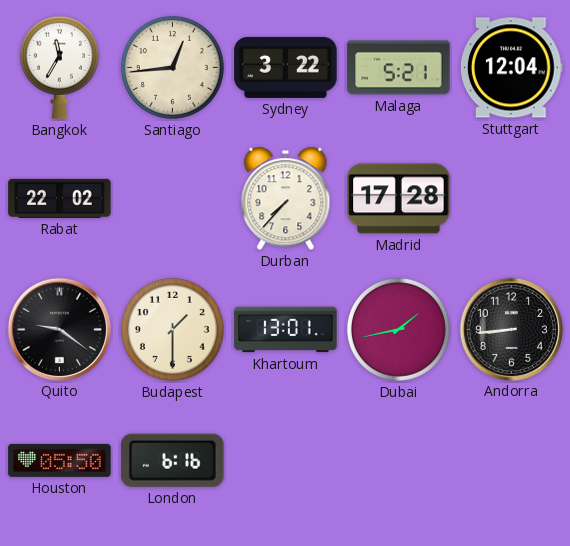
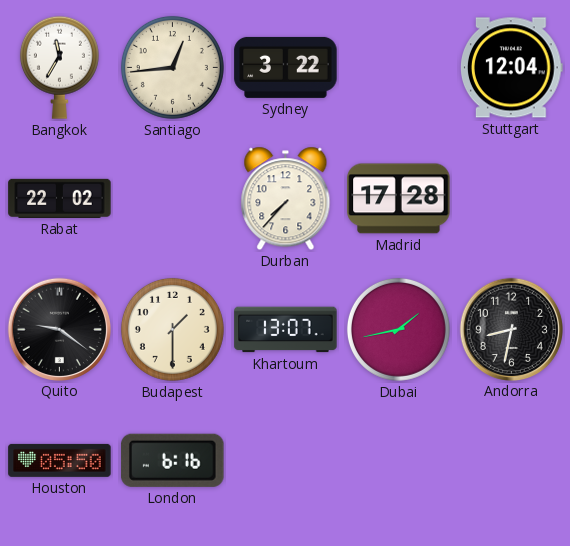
Malaga: 5:21 -> none
Khartoum: 13:01 -> 13:07
Andorra: 8:44 -> 8:32
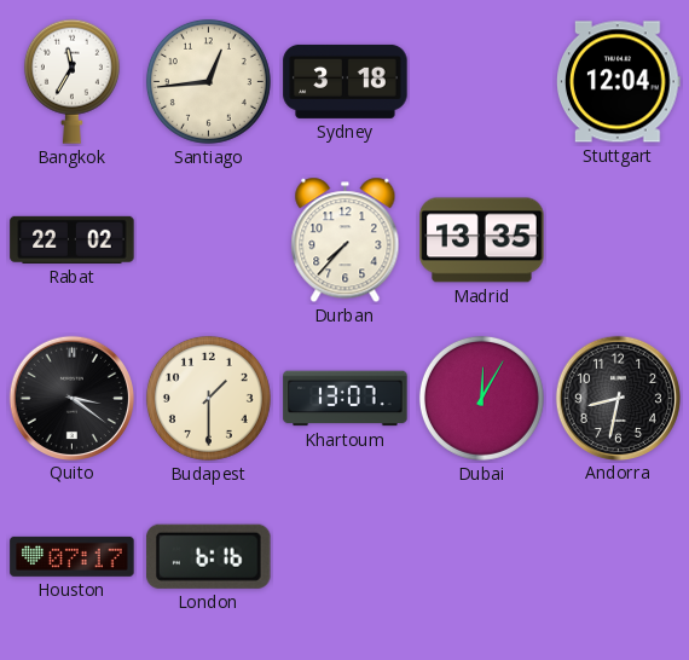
Sydney: 3:22 -> 3:18
Madrid: 17:28 -> 13:35
Quito: 9:21 -> 3:21
Dubai: 1:43 -> 12:05
Houston: 05:50 -> 07:17
